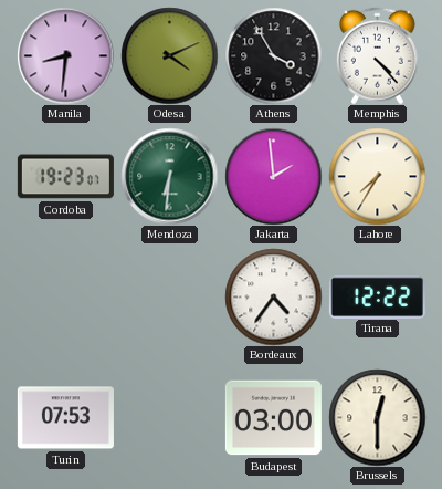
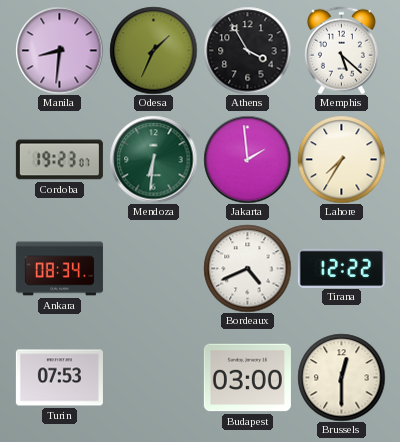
Odesa: 4:11 -> 1:34
Memphis: 4:23 -> 5:22
Ankara: none -> 08:34
Bordeaux: 4:36 -> 4:41
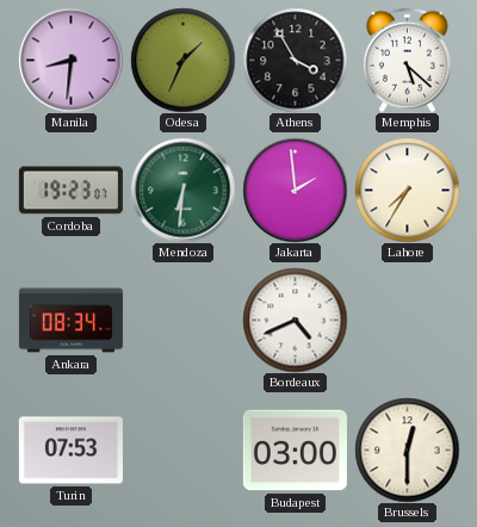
Tirana: 12:22 -> none
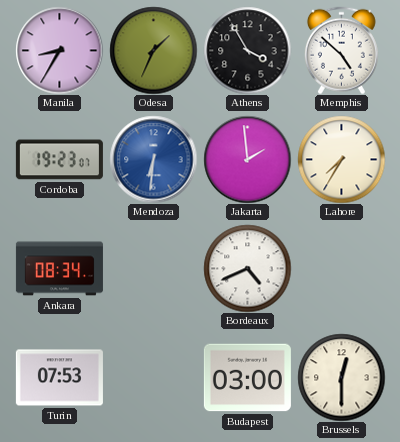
Manila: 8:31 -> 8:35
Memphis: 5:22 -> 4:52
Mendoza dial: green -> blue
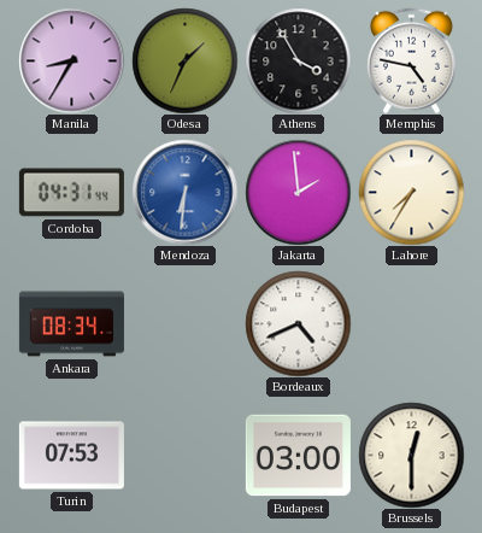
Memphis: 4:52 -> 4:47
Cordoba: 19:23 -> 04:31
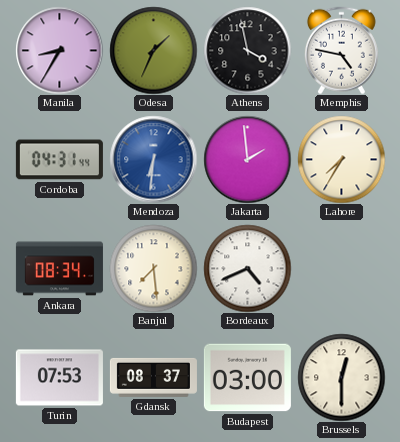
Athens: 3:55 -> 3:58
Banjul: none -> 7:29
Gdansk: none -> 08:37
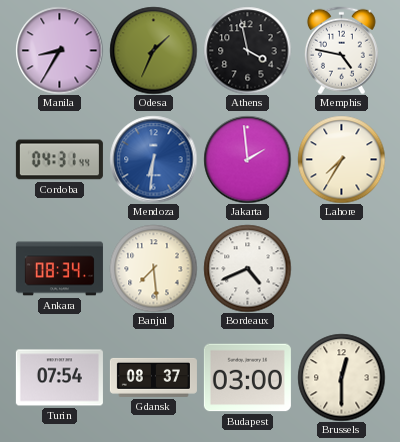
Turin: 07:53 -> 07:54
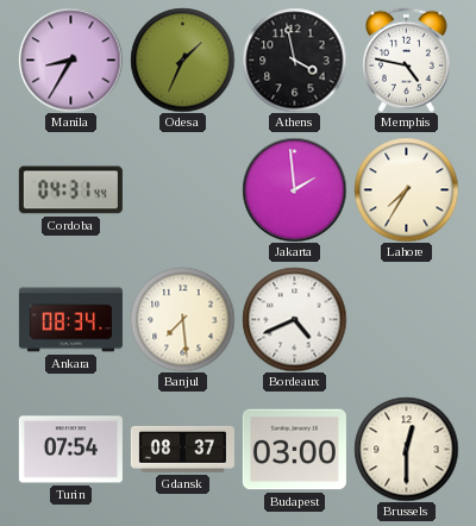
Mendoza: 6:31 -> none
